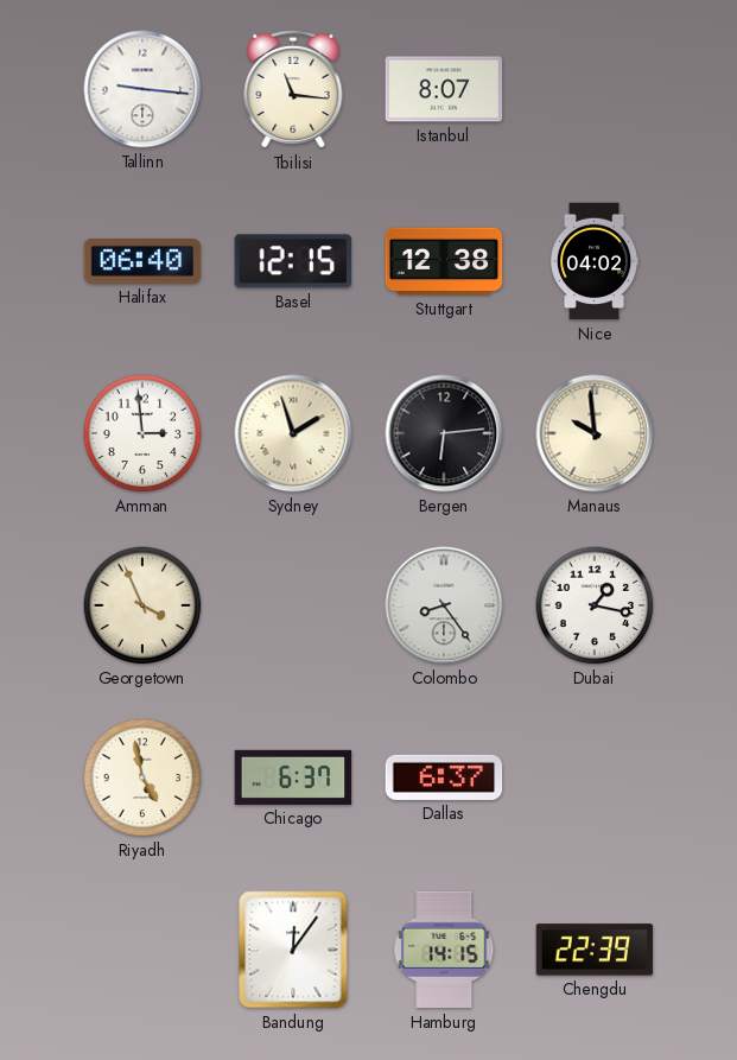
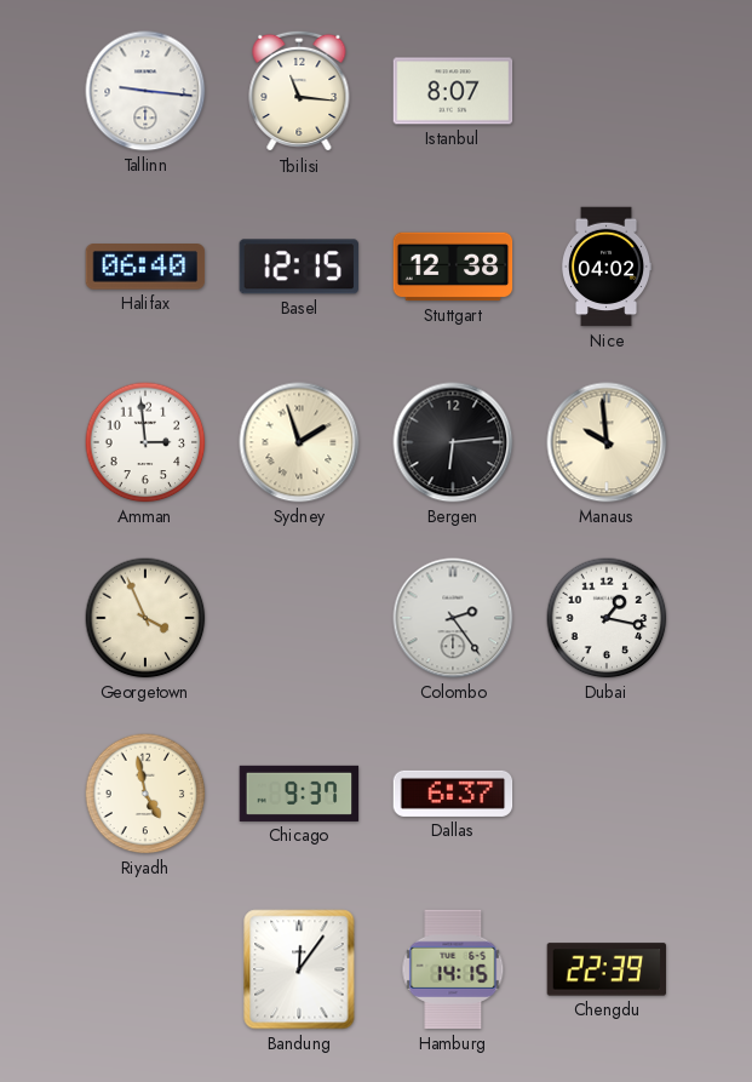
Colombo: 8:24 -> 2:24
Chicago: 6:37 -> 9:37
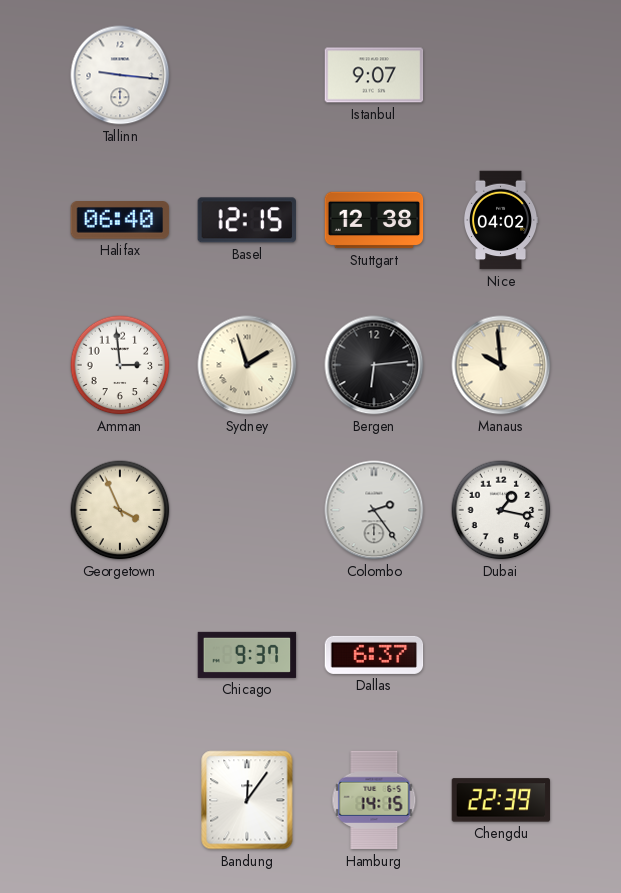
Tbilisi: 11:16 -> none
Istanbul: 8:07 -> 9:07
Riyadh: 4:58 -> none
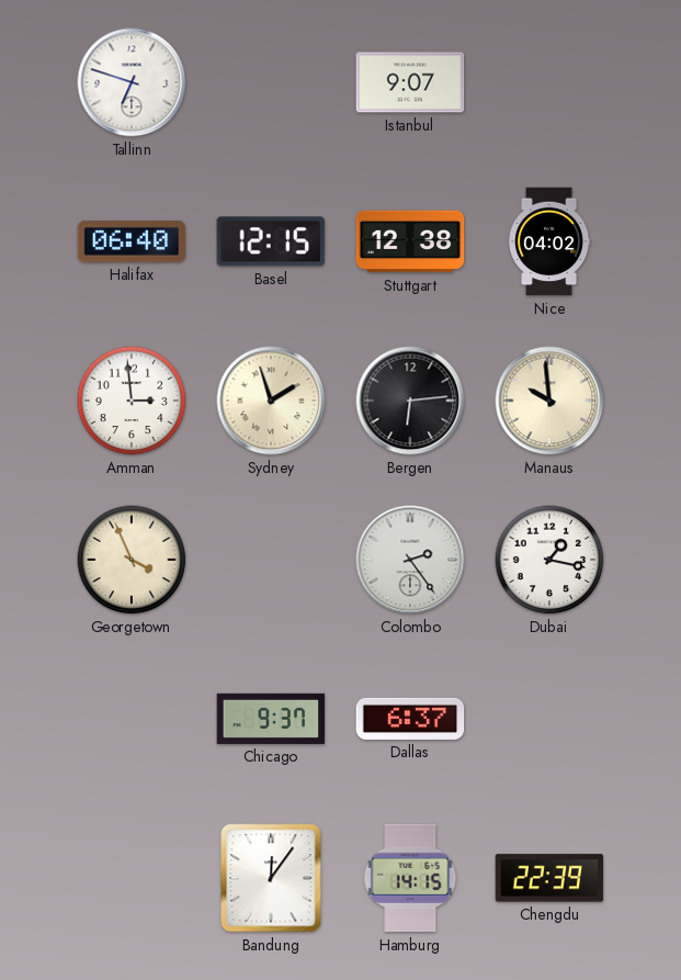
Tallinn: 9:16 -> 6:48
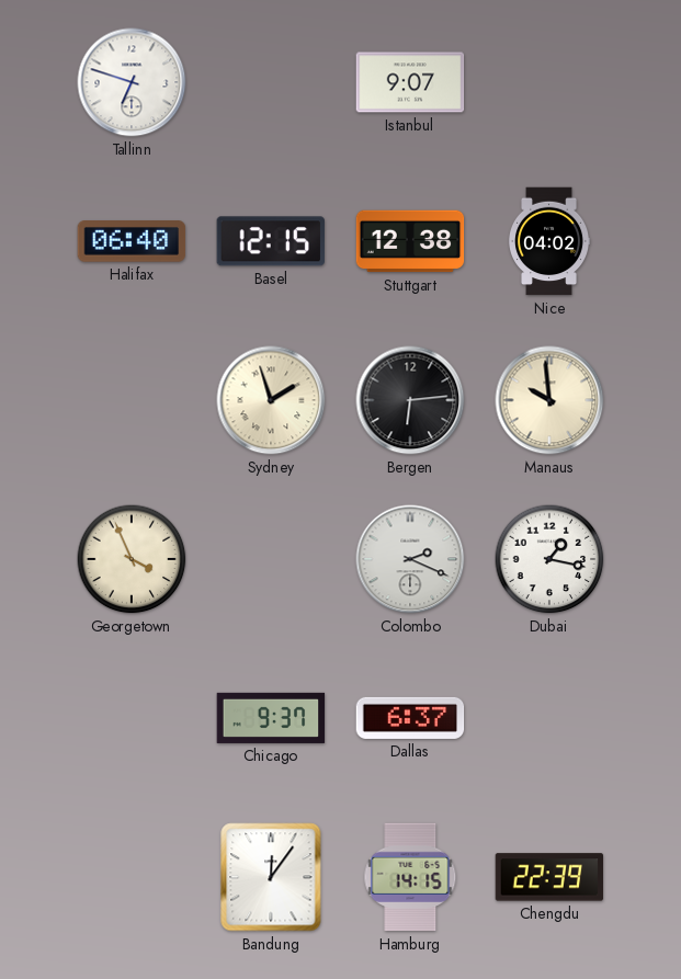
Amman: 2:59 -> none
Colombo: 2:24 -> 2:19
